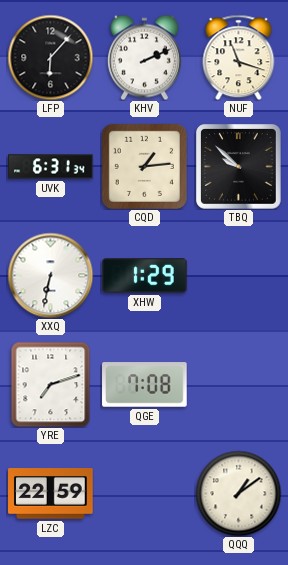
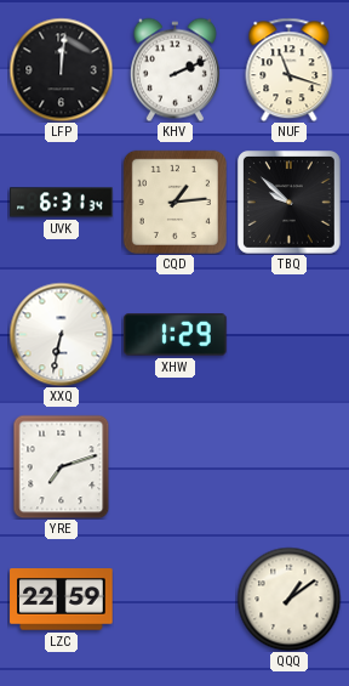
LFP: 6:07 -> 12:01
QGE: 7:08 -> none
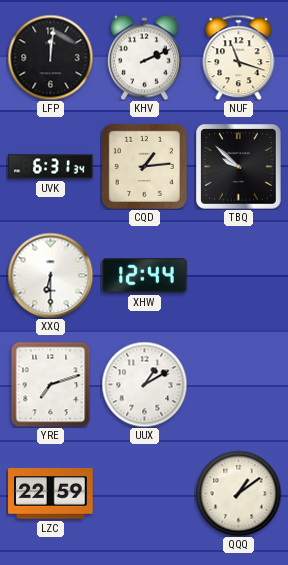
XXQ: 6:32 -> 6:30
XHW: 1:29 -> 12:44
UUX: none -> 1:10
